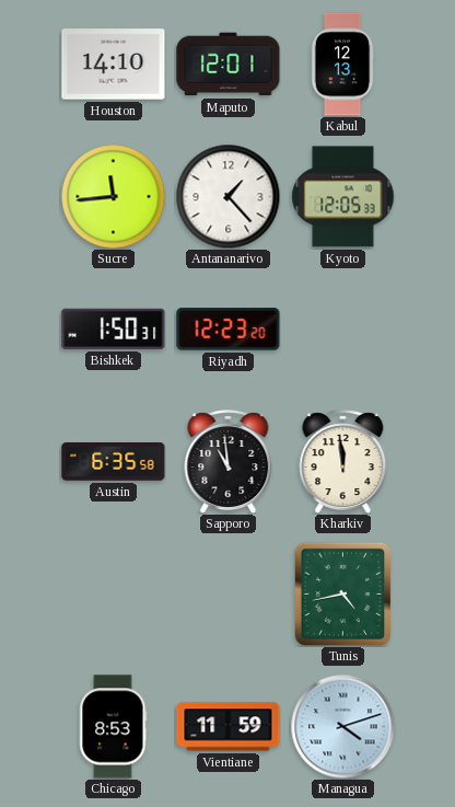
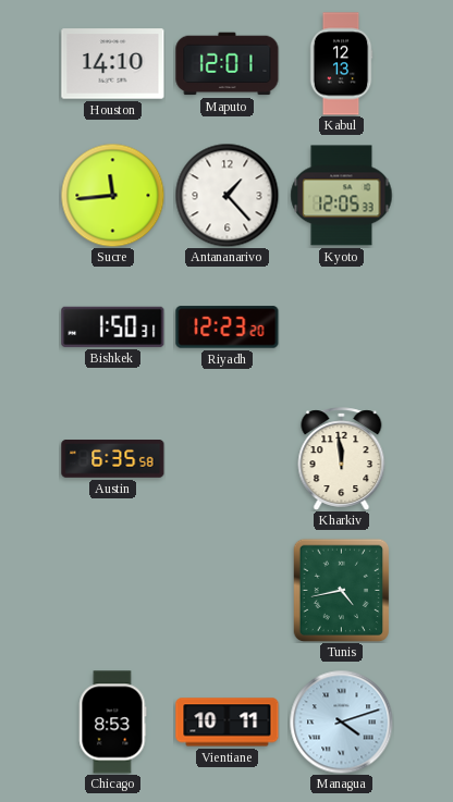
Sapporo: 10:59 -> none
Vientiane: 11:59 -> 10:11
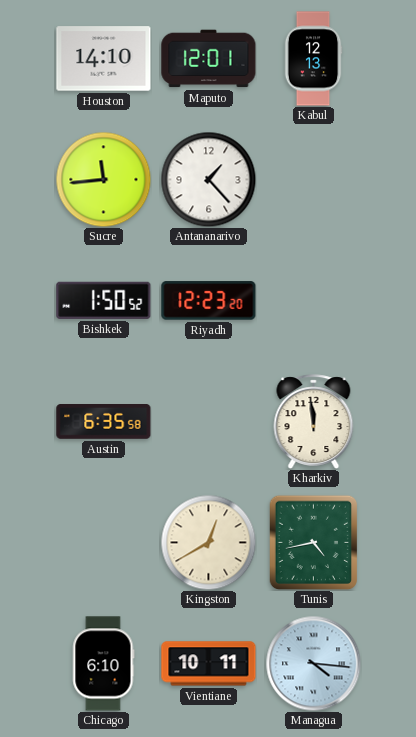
Kyoto: 12:05 -> none
Bishkek: 1:50:31 -> 1:50:52
Kingston: none -> 12:40
Chicago: 8:53 -> 6:10
Managua: 4:12 -> 4:16
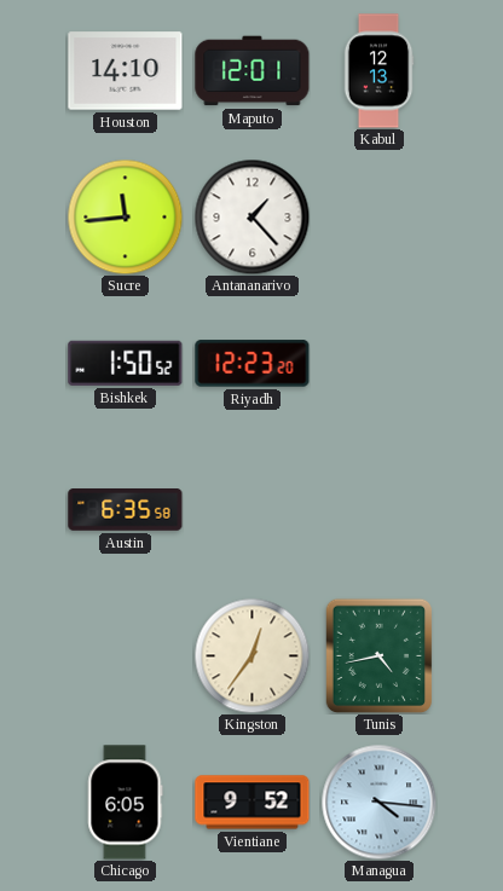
Kharkiv: 11:59 -> none
Kingston: 12:40 -> 12:36
Chicago: 6:10 -> 6:05
Vientiane: 10:11 -> 9:52
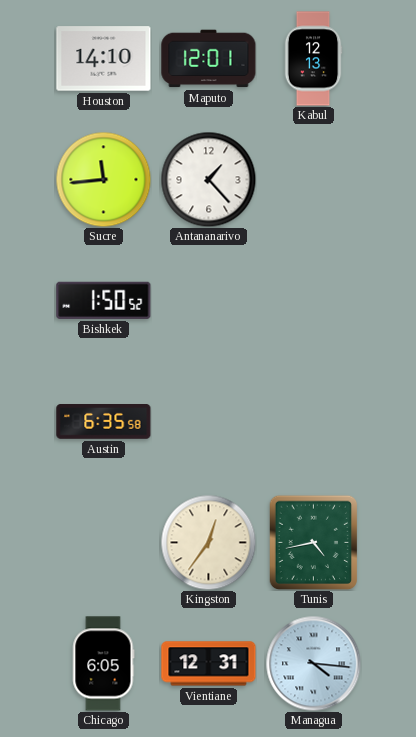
Riyadh: 12:23 -> none
Vientiane: 9:52 -> 12:31
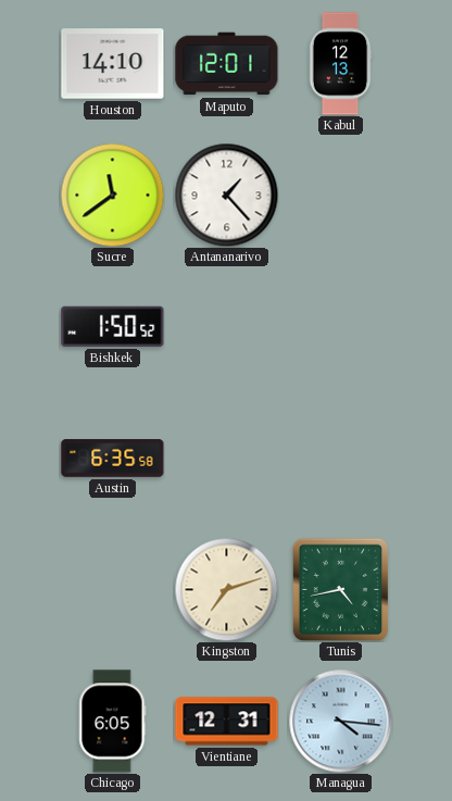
Sucre: 11:44 -> 11:39
Kingston: 12:36 -> 7:12
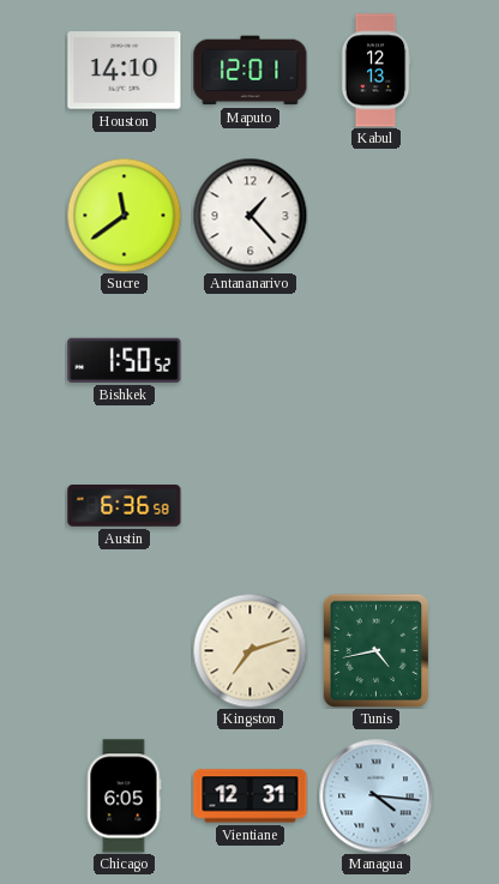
Austin: 6:35 -> 6:36
